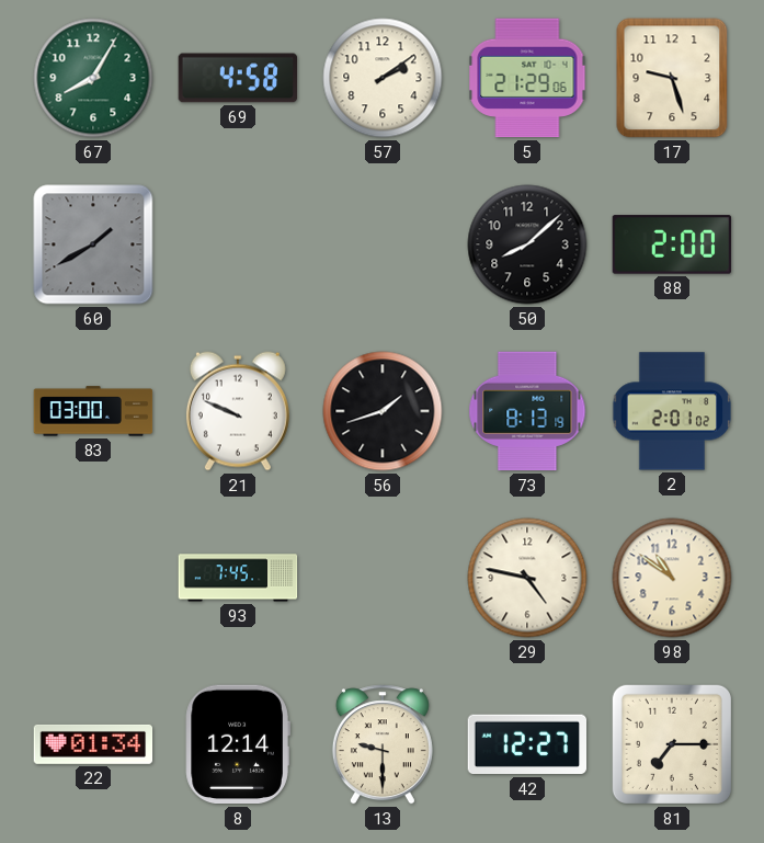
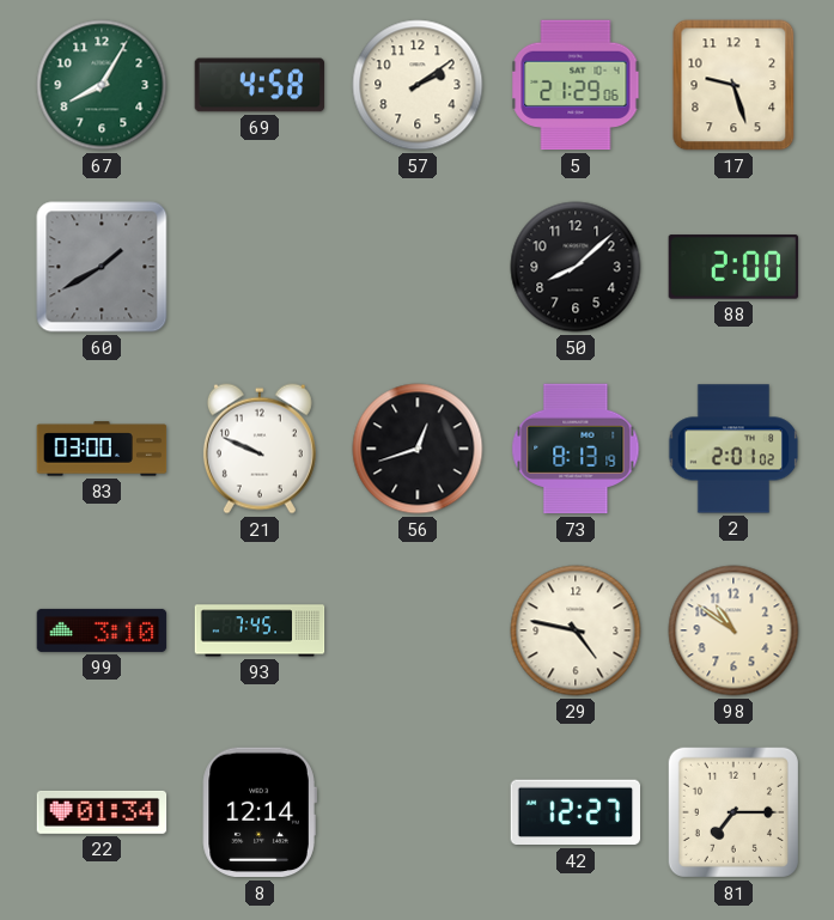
56: 1:42 -> 12:42
99: none -> 3:10
13: 9:30 -> none
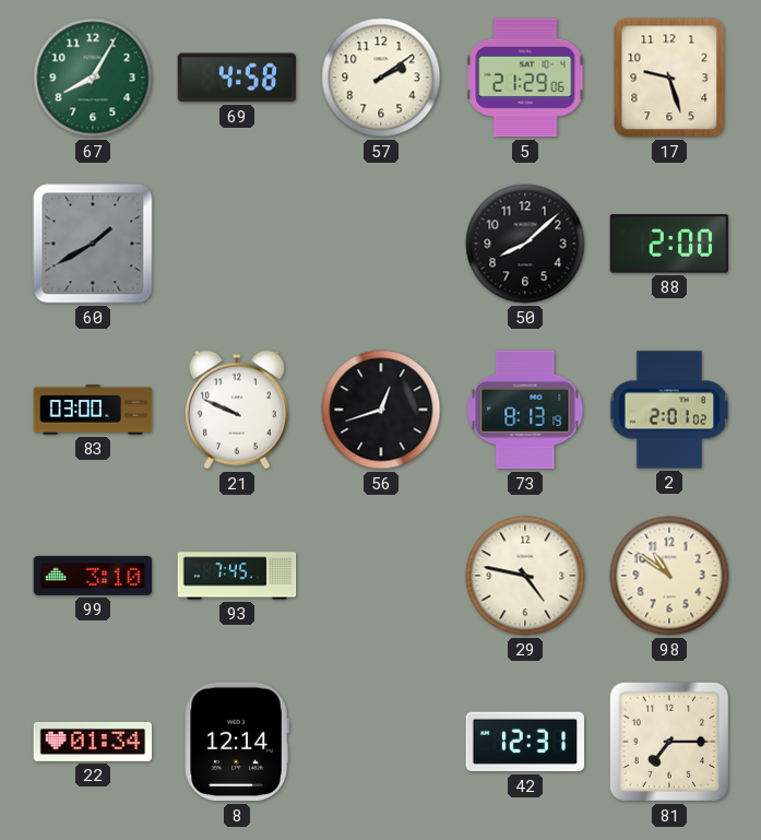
42: 12:27 -> 12:31
